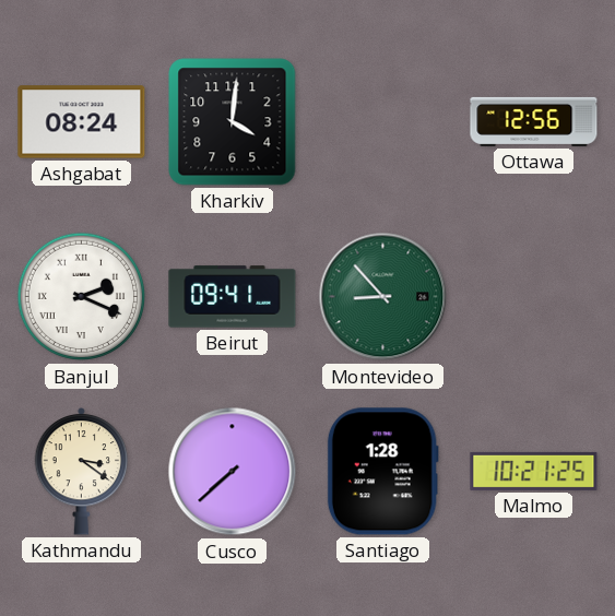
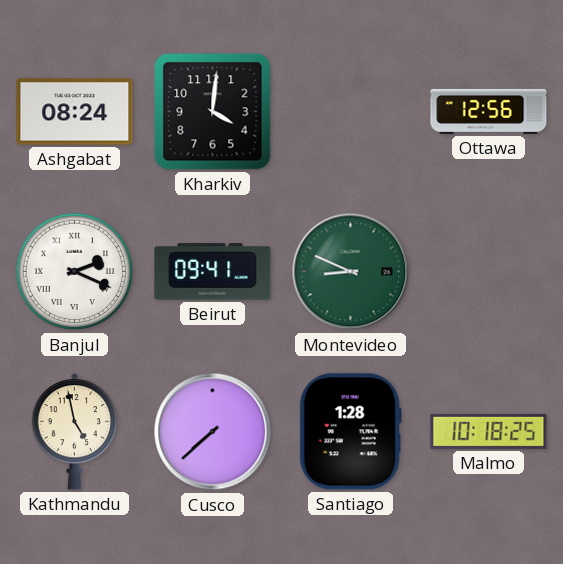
Montevideo: 8:53 -> 8:49
Kathmandu: 3:21 -> 4:58
Malmo: 10:21 -> 10:18
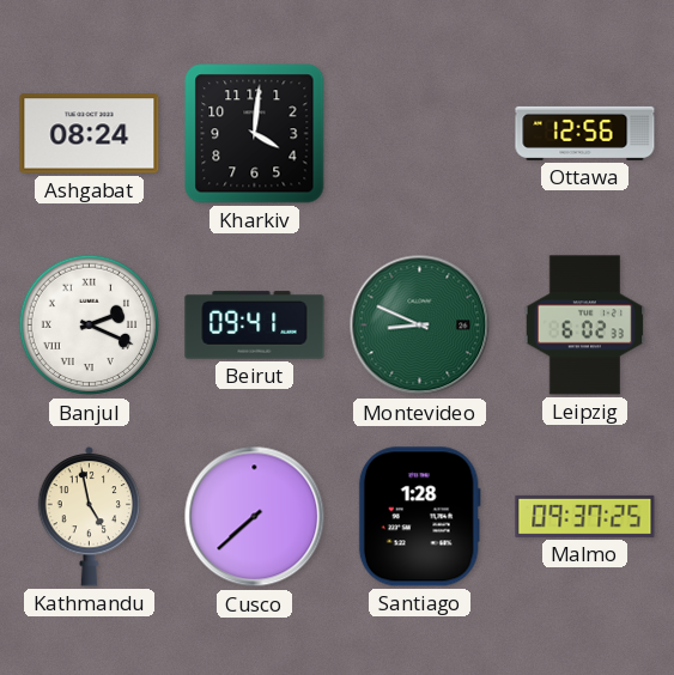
Leipzig: none -> 6:02
Malmo: 10:18 -> 09:37
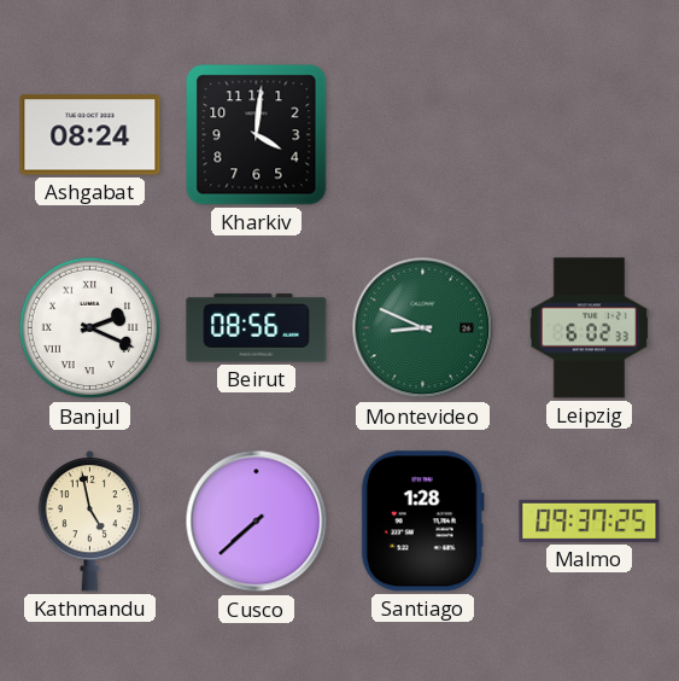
Ottawa: 12:56 -> none
Beirut: 09:41 -> 08:56
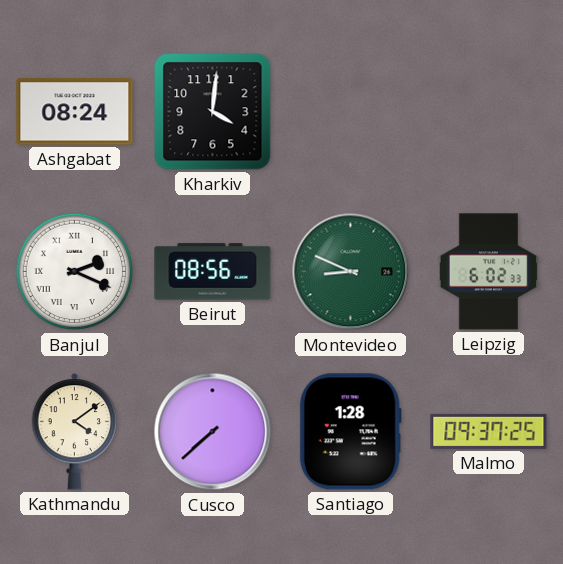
Kathmandu: 4:58 -> 4:09
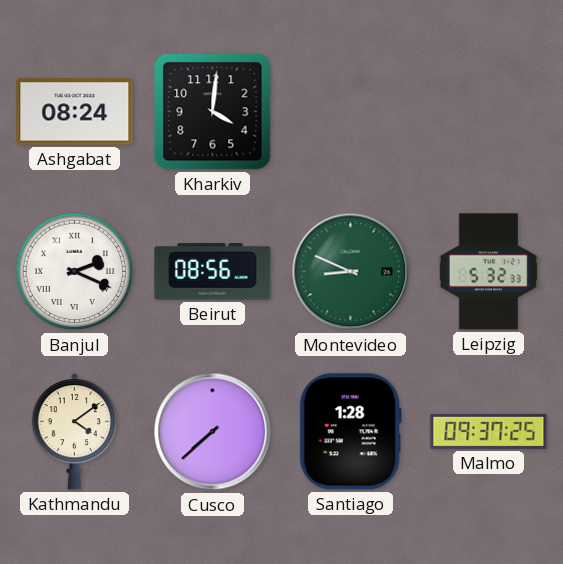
Leipzig: 6:02 -> 5:32
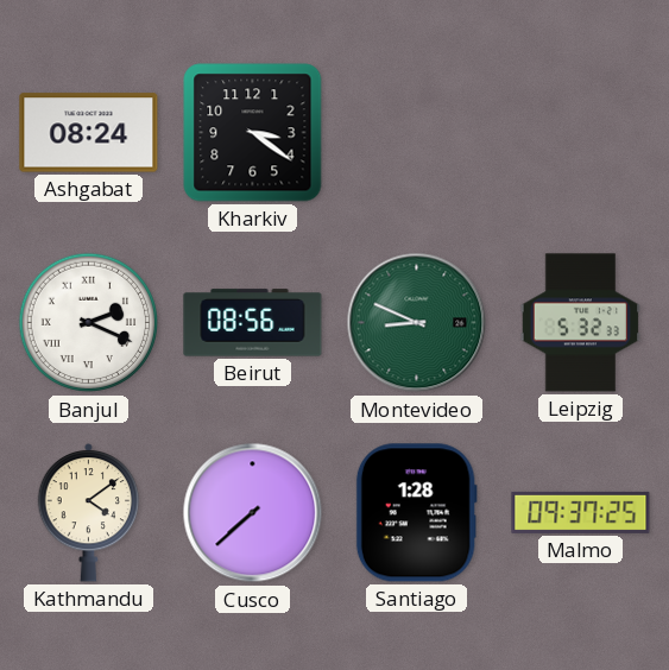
Kharkiv: 4:01 -> 3:21
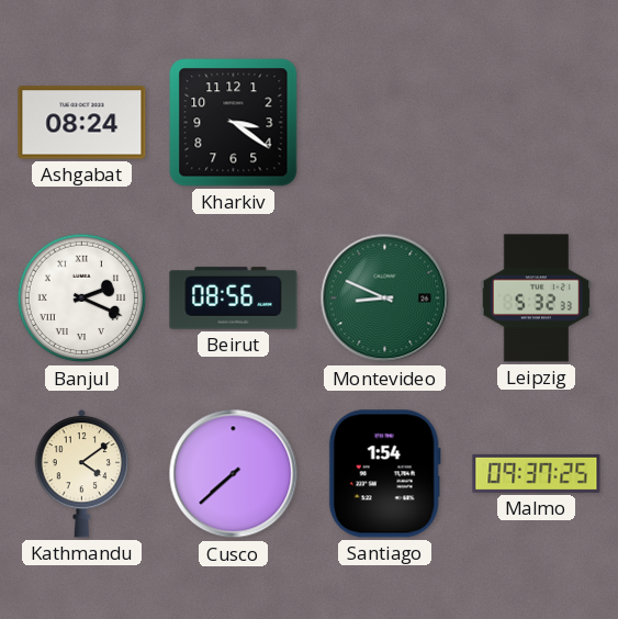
Santiago: 1:28 -> 1:54
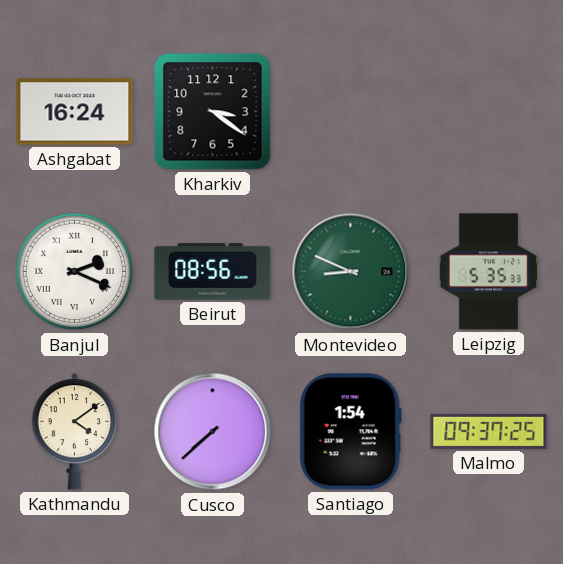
Ashgabat: 08:24 -> 16:24
Leipzig: 5:32 -> 5:35
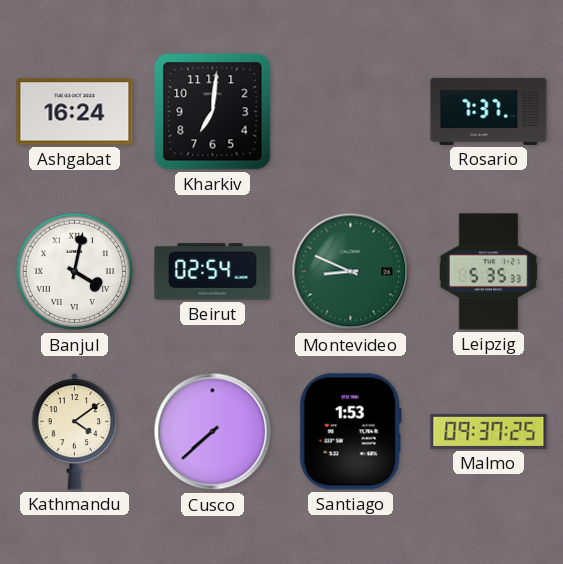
Kharkiv: 3:21 -> 7:01
Rosario: none -> 7:37
Banjul: 2:19 -> 4:02
Beirut: 08:56 -> 02:54
Santiago: 1:54 -> 1:53
